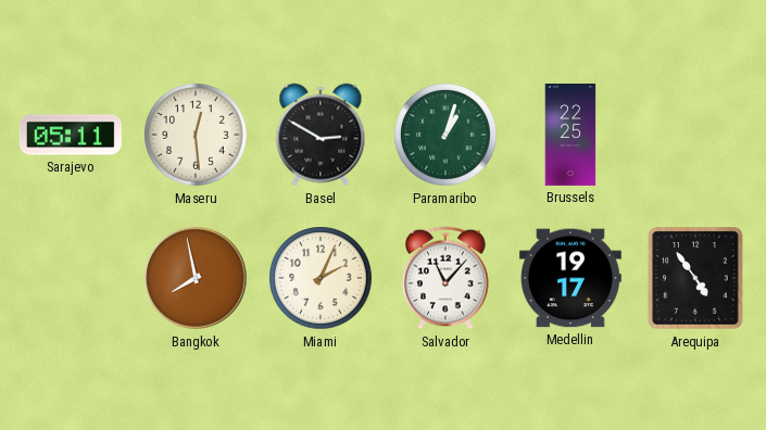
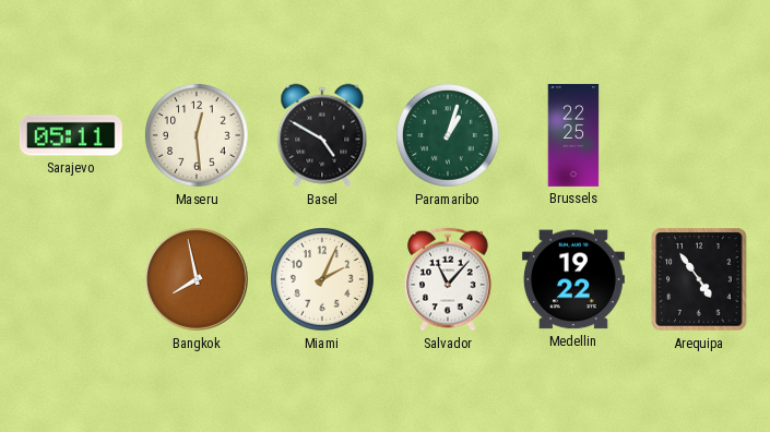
Basel: 2:50 -> 4:50
Medellin: 19:17 -> 19:22
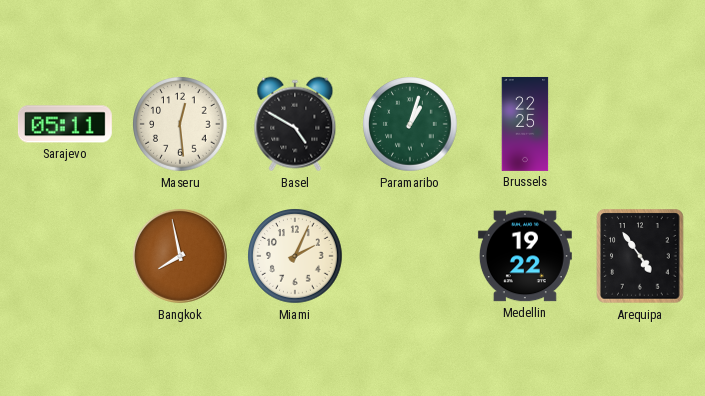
Salvador: 11:07 -> none
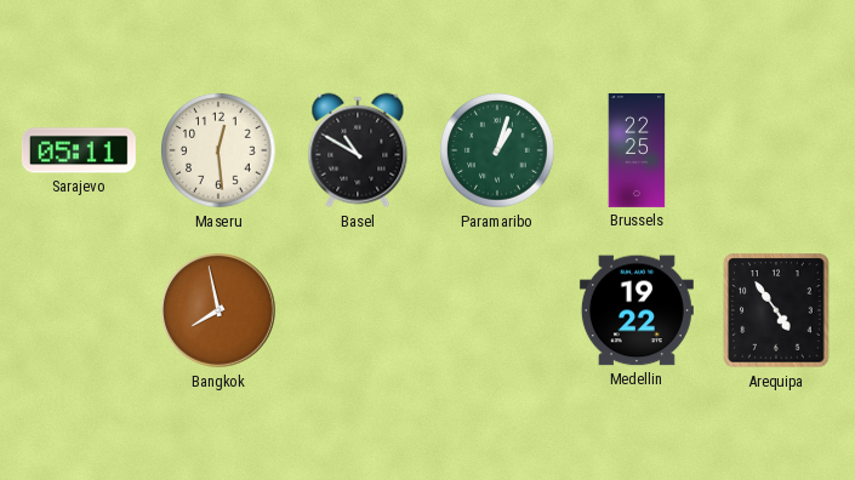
Basel: 4:50 -> 10:50
Miami: 2:04 -> none
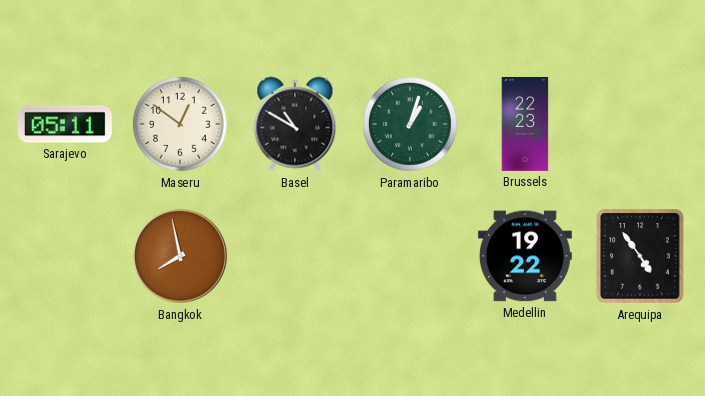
Maseru: 12:29 -> 12:51
Brussels: 22:25 -> 22:23
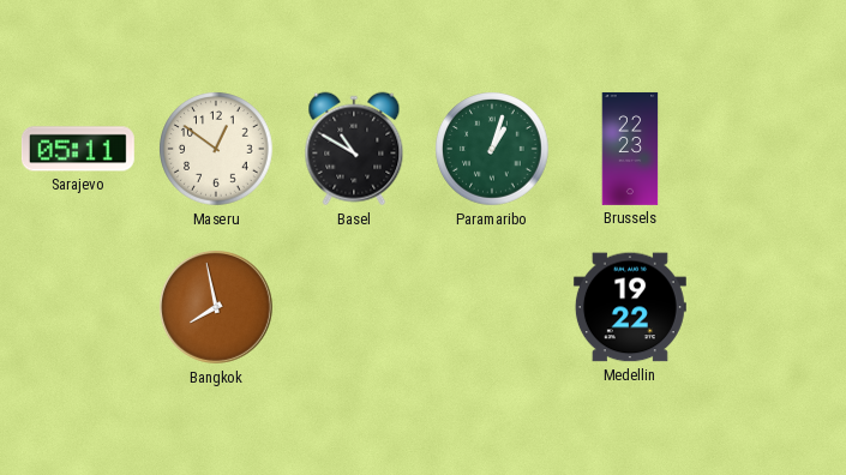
Arequipa: 4:54 -> none
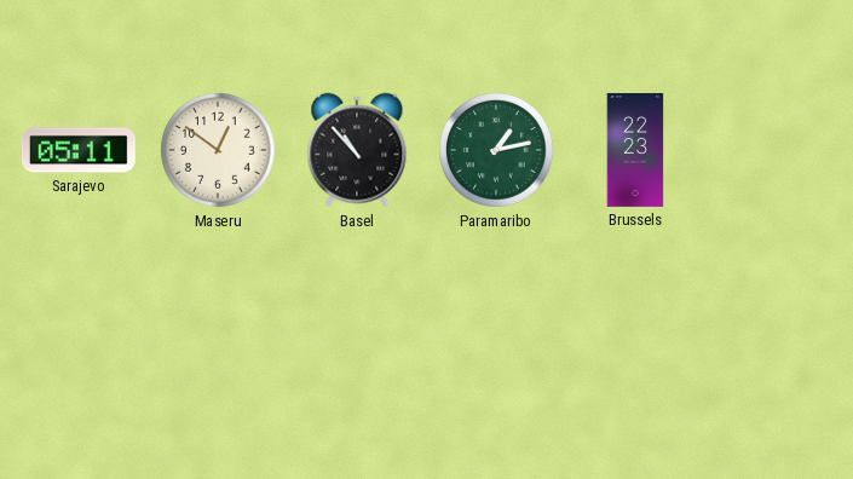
Basel: 10:50 -> 10:53
Paramaribo: 1:03 -> 1:13
Bangkok: 7:58 -> none
Medellin: 19:22 -> none
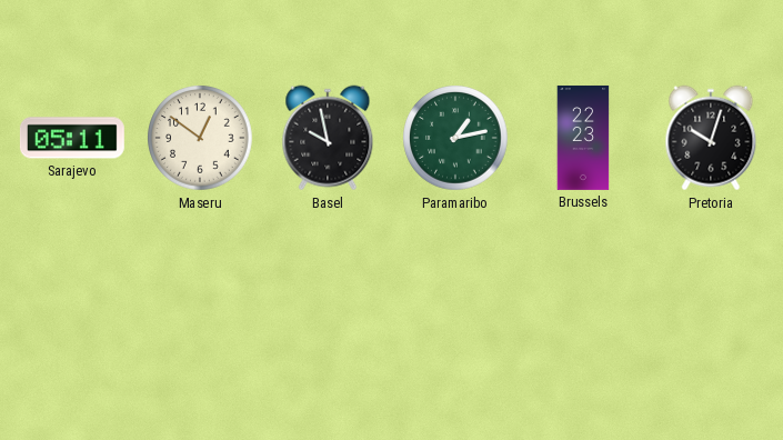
Basel: 10:53 -> 9:58
Pretoria: none -> 10:03
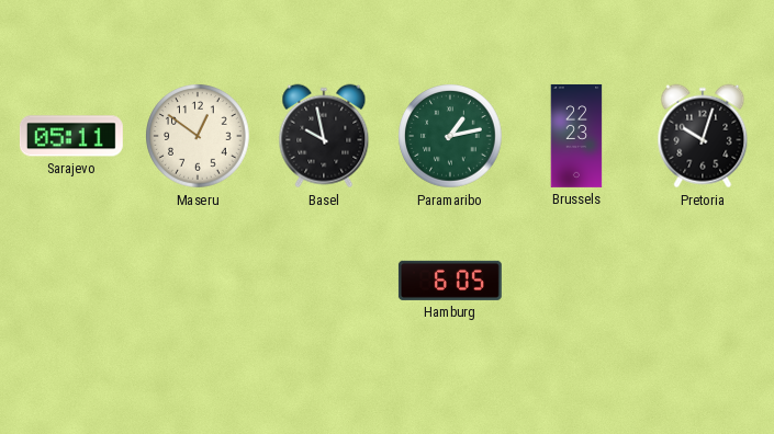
Hamburg: none -> 6:05
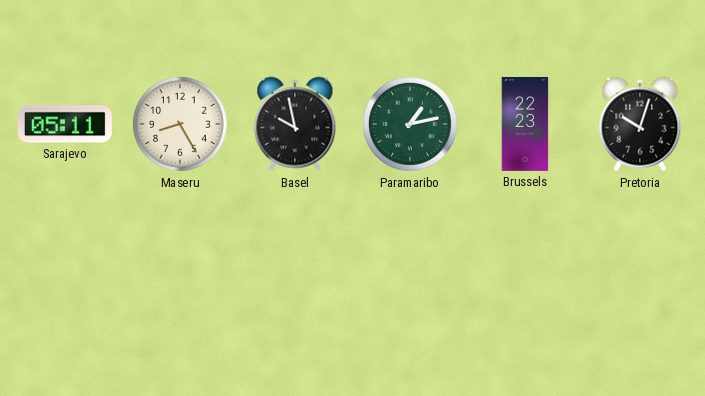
Maseru: 12:51 -> 8:25
Hamburg: 6:05 -> none
